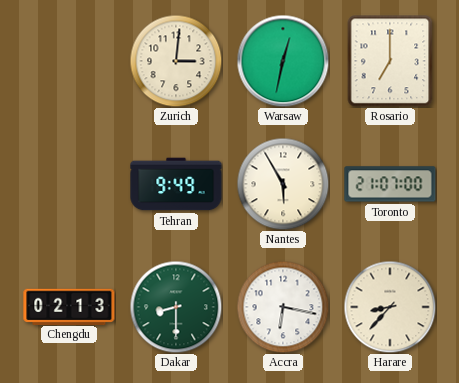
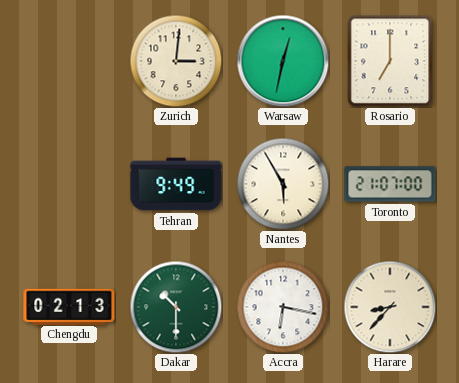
Dakar: 8:30 -> 10:30
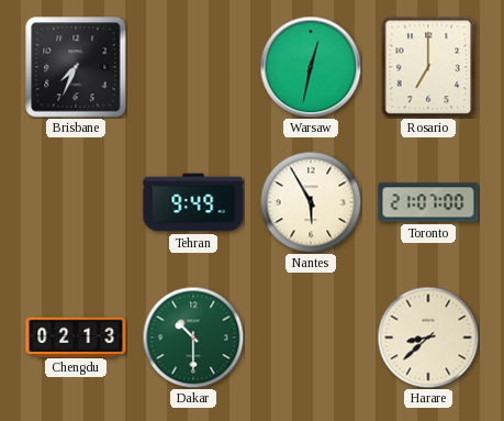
Brisbane: none -> 7:34
Zurich: 3:01 -> none
Accra: 6:17 -> none
Harare: 8:37 -> 8:38
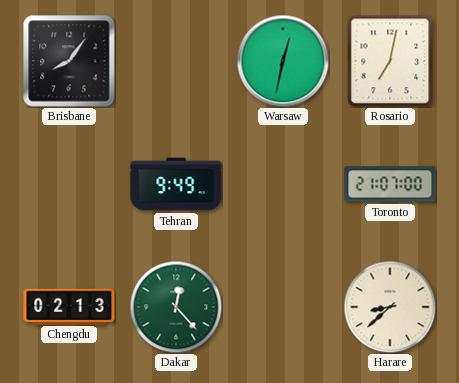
Brisbane: 7:34 -> 8:06
Rosario: 7:00 -> 7:02
Nantes: 5:55 -> none
Dakar: 10:30 -> 12:23
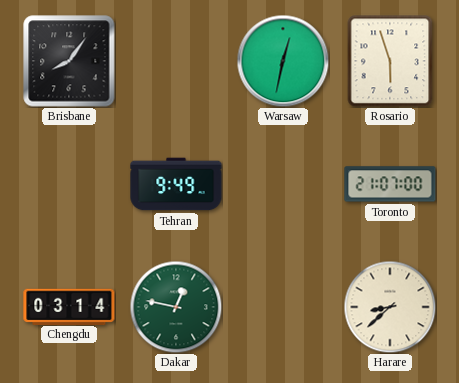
Rosario: 7:02 -> 5:57
Chengdu: 02:13 -> 03:14
Dakar: 12:23 -> 12:47
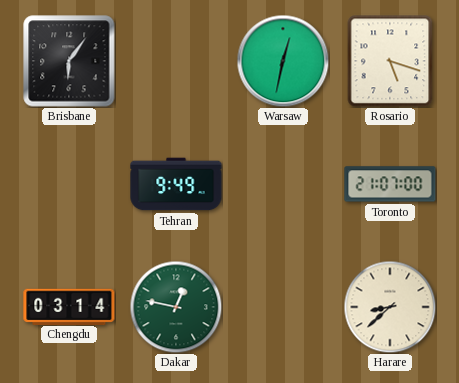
Brisbane: 8:06 -> 6:06
Rosario: 5:57 -> 5:18
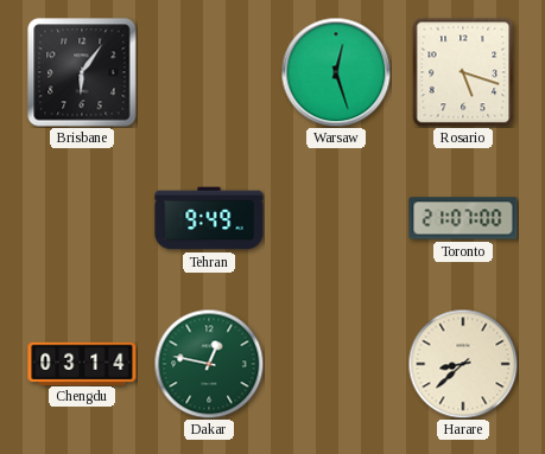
Warsaw: 12:32 -> 12:27
